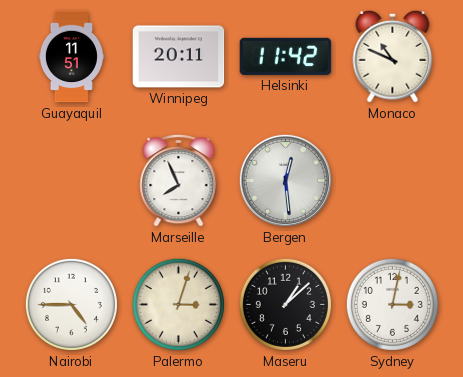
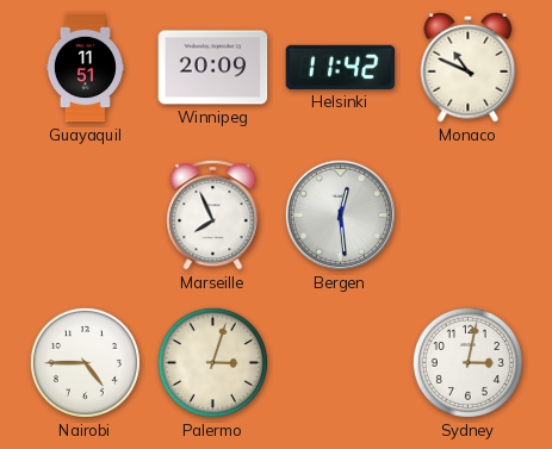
Winnipeg: 20:11 -> 20:09
Maseru: 1:08 -> none
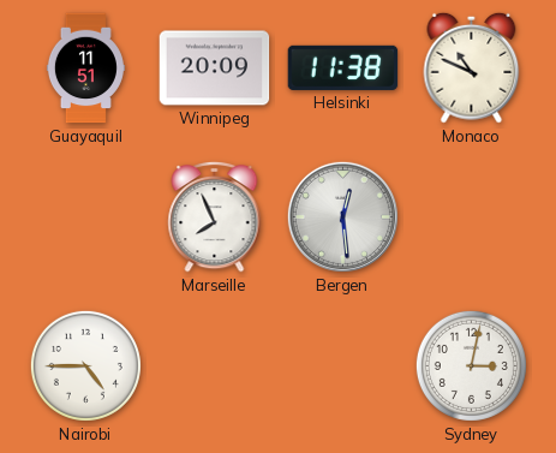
Helsinki: 11:42 -> 11:38
Palermo: 3:03 -> none
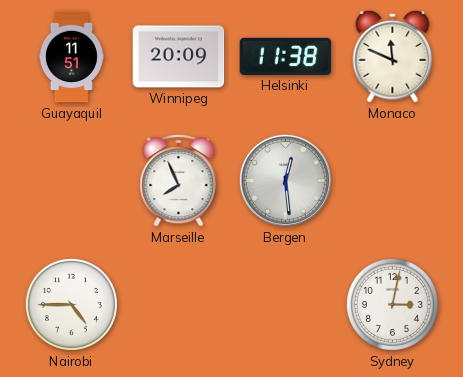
Monaco: 10:49 -> 11:49
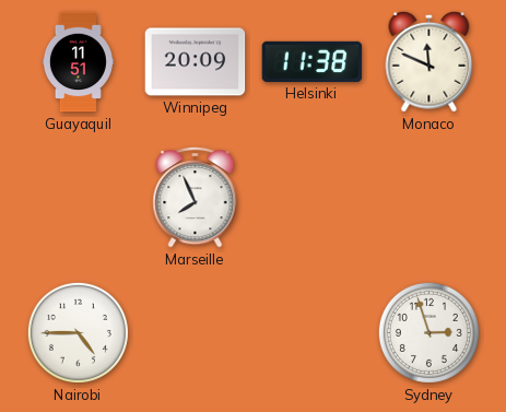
Bergen: 12:29 -> none
Sydney: 3:02 -> 2:57
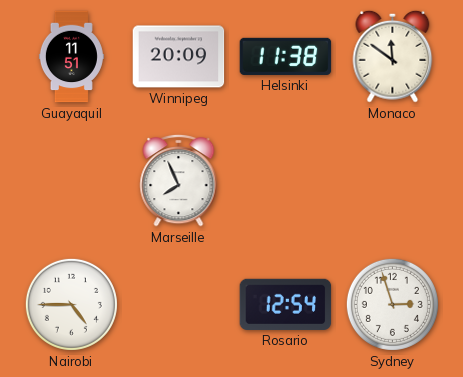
Monaco: 11:49 -> 11:51
Rosario: none -> 12:54
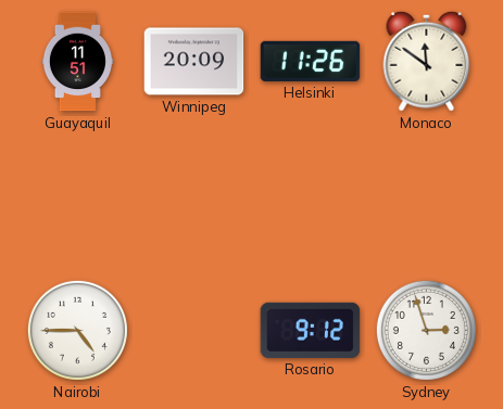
Helsinki: 11:38 -> 11:26
Marseille: 7:56 -> none
Rosario: 12:54 -> 9:12
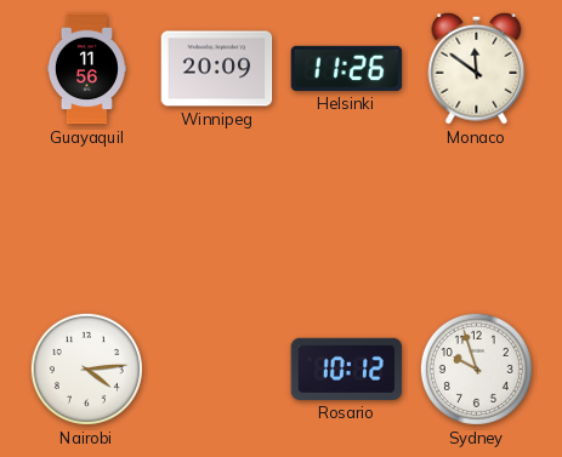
Guayaquil: 11:51 -> 11:56
Nairobi: 4:45 -> 4:14
Rosario: 9:12 -> 10:12
Sydney: 2:57 -> 9:57
